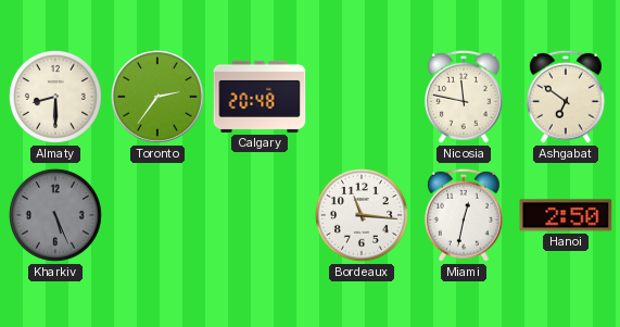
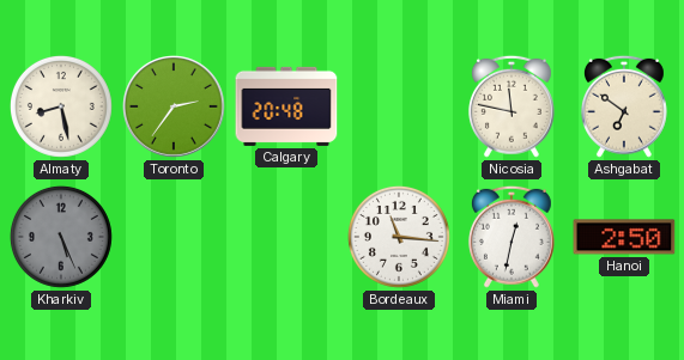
Almaty: 8:30 -> 8:28
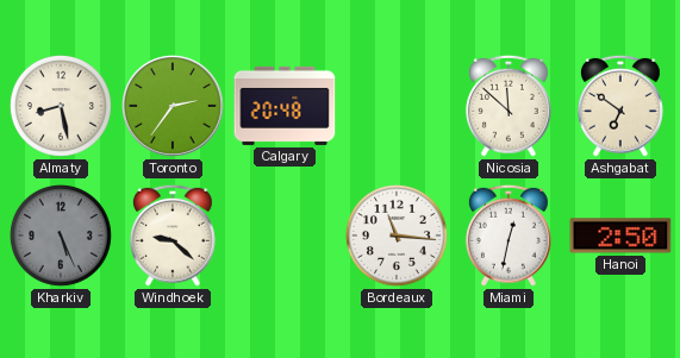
Nicosia: 11:47 -> 11:52
Windhoek: none -> 9:22
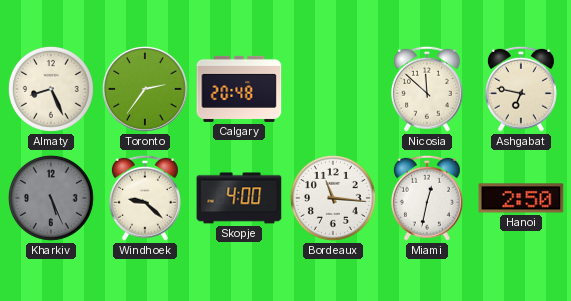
Almaty: 8:28 -> 8:26
Ashgabat: 6:51 -> 6:47
Skopje: none -> 4:00
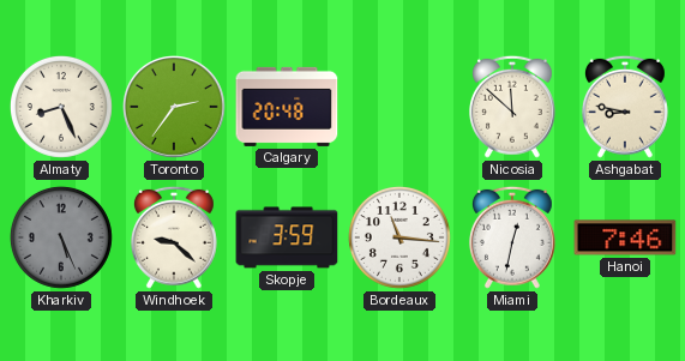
Ashgabat: 6:47 -> 8:47
Skopje: 4:00 -> 3:59
Hanoi: 2:50 -> 7:46
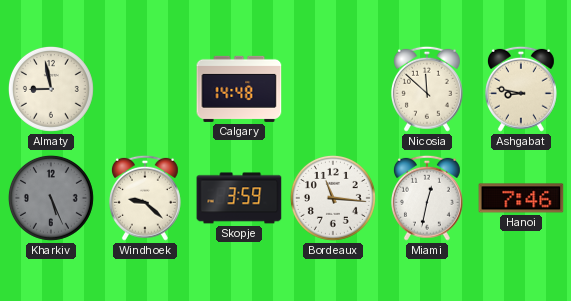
Almaty: 8:26 -> 8:58
Toronto: 2:36 -> none
Calgary: 20:48 -> 14:48
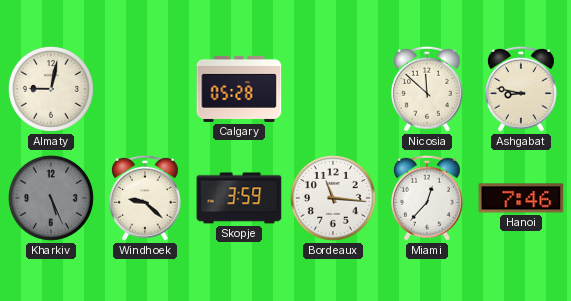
Almaty: 8:58 -> 9:02
Calgary: 14:48 -> 05:28
Miami: 12:32 -> 12:37
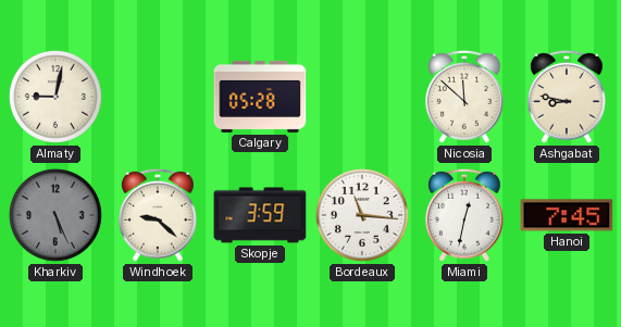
Miami: 12:37 -> 12:32
Hanoi: 7:46 -> 7:45
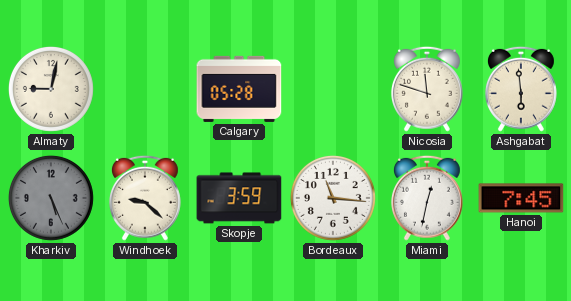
Nicosia: 11:52 -> 11:48
Ashgabat: 8:47 -> 5:59
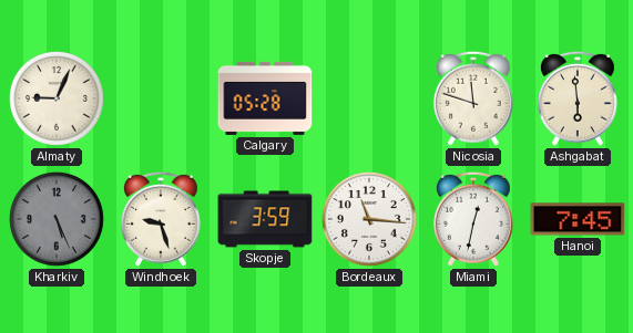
Almaty: 9:02 -> 9:04
Windhoek: 9:22 -> 9:27
